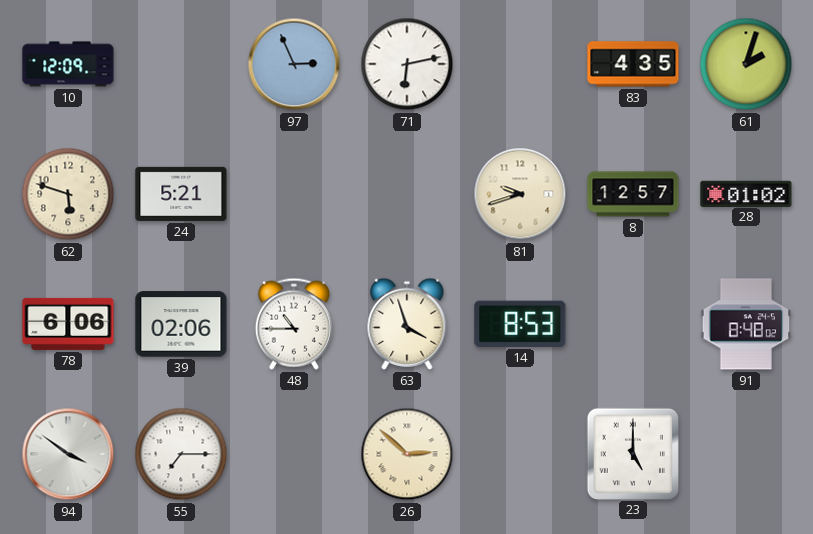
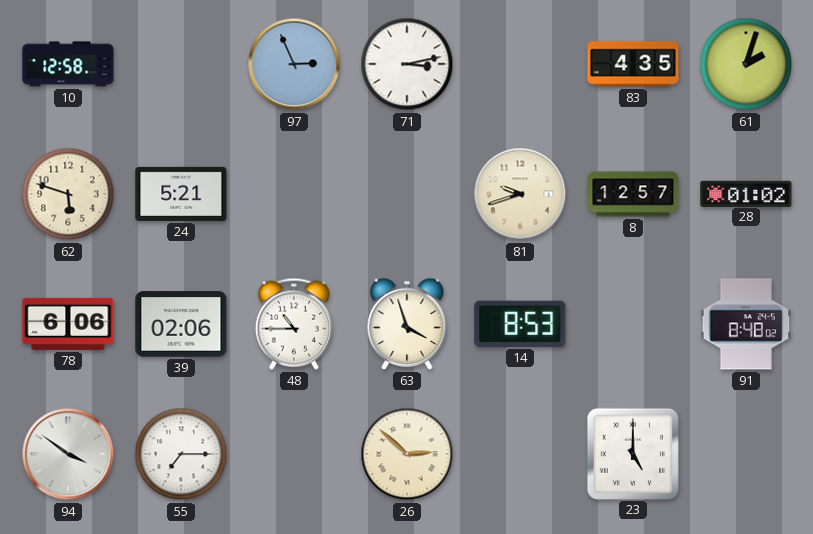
10: 12:09 -> 12:58
71: 6:13 -> 3:13
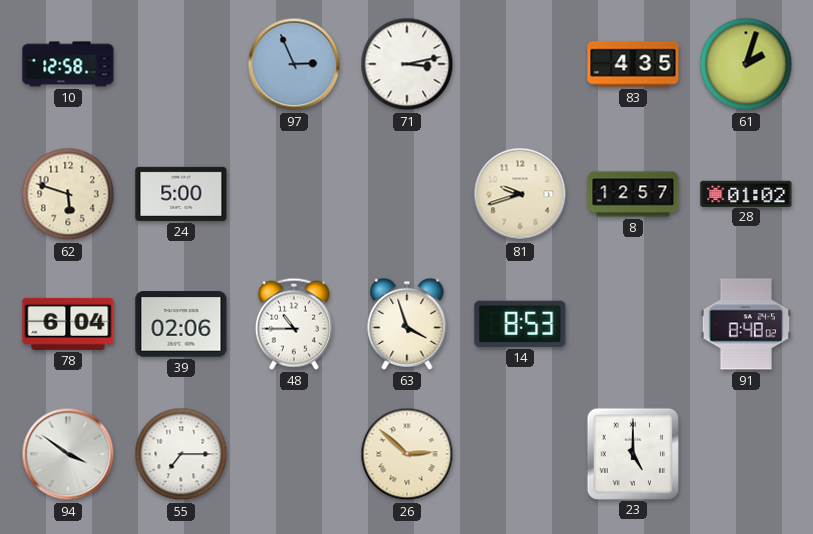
24: 5:21 -> 5:00
78: 6:06 -> 6:04
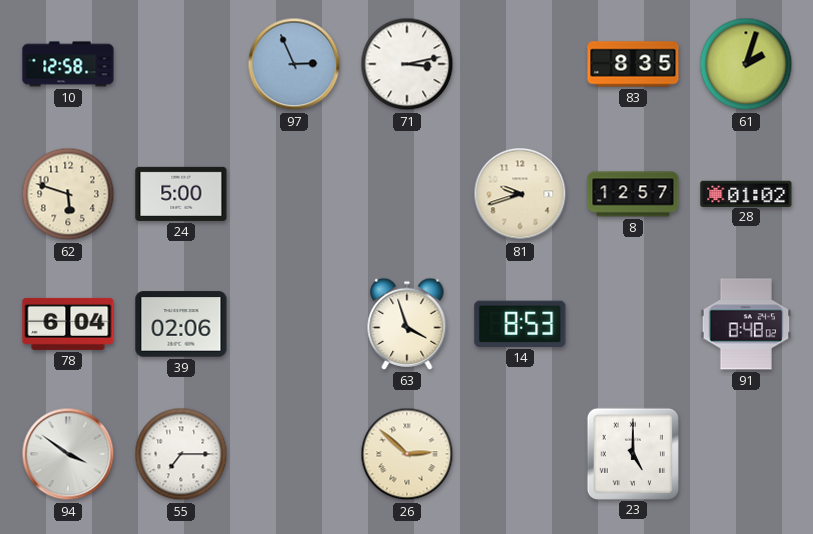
83: 4:35 -> 8:35
48: 10:45 -> none
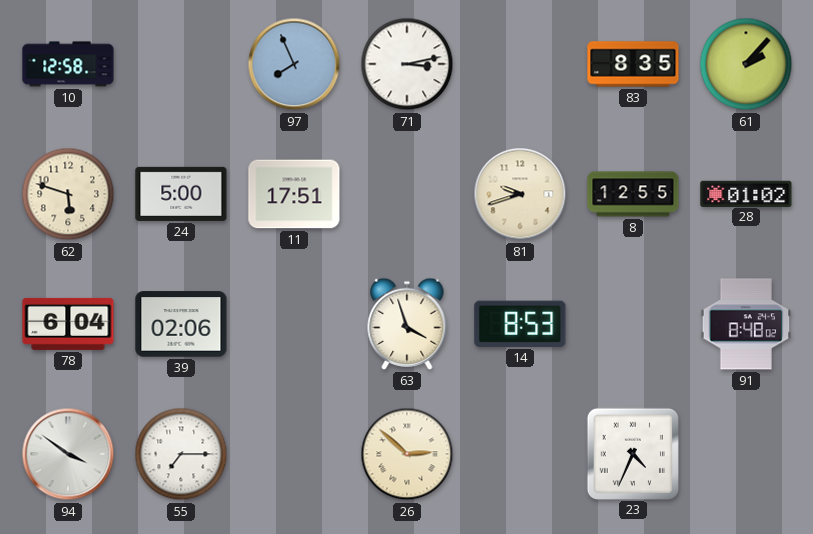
97: 2:56 -> 7:56
61: 2:03 -> 2:07
11: none -> 17:51
8: 12:57 -> 12:55
23: 5:00 -> 4:34
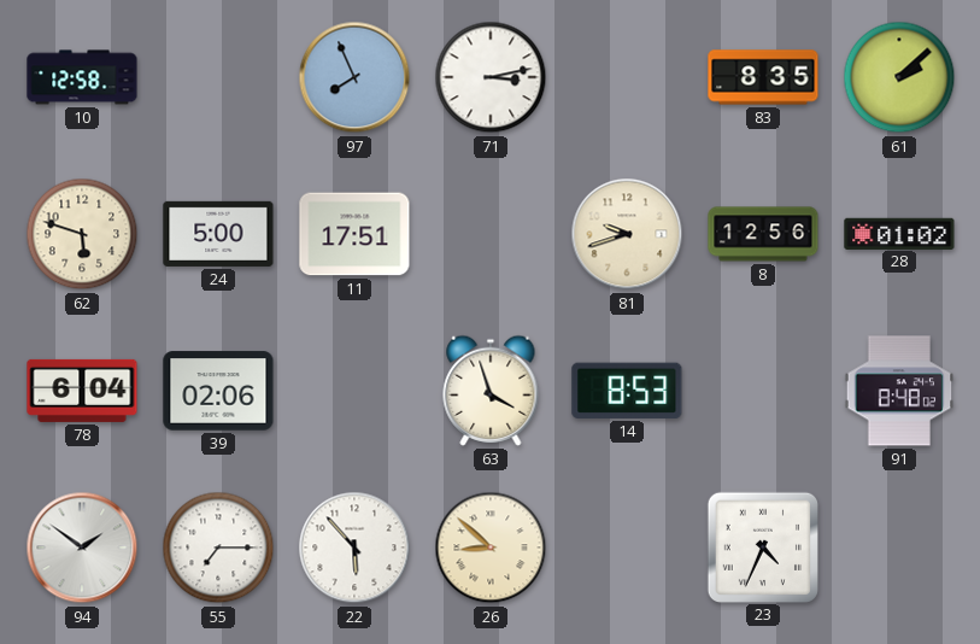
61: 2:07 -> 2:08
8: 12:55 -> 12:56
94: 3:51 -> 1:51
22: none -> 5:53
26: 2:52 -> 8:52
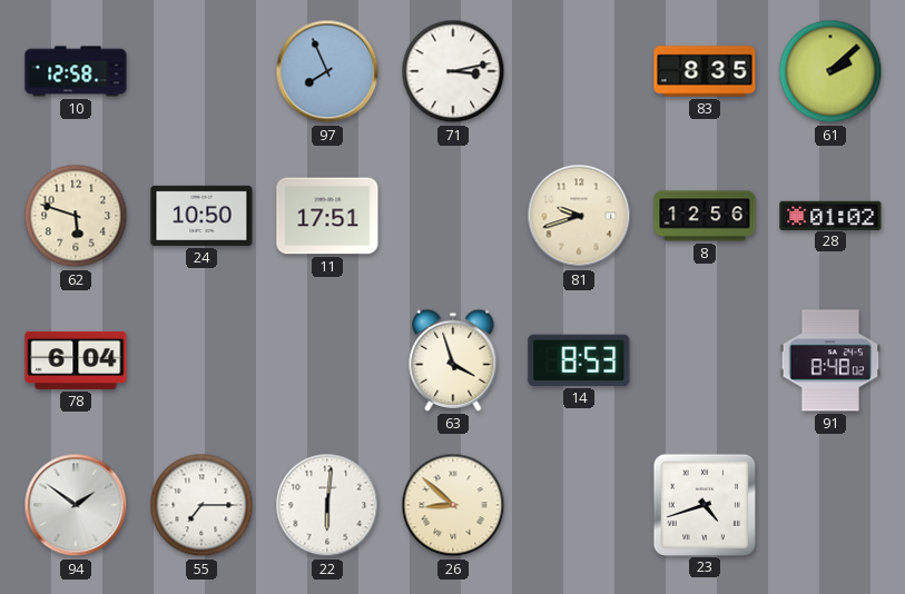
24: 5:00 -> 10:50
39: 02:06 -> none
22: 5:53 -> 6:01
23: 4:34 -> 4:42
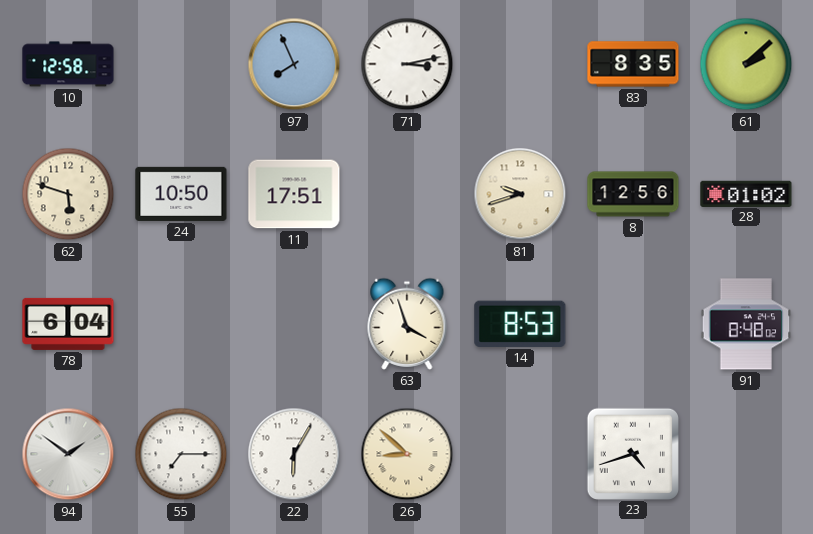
22: 6:01 -> 6:05
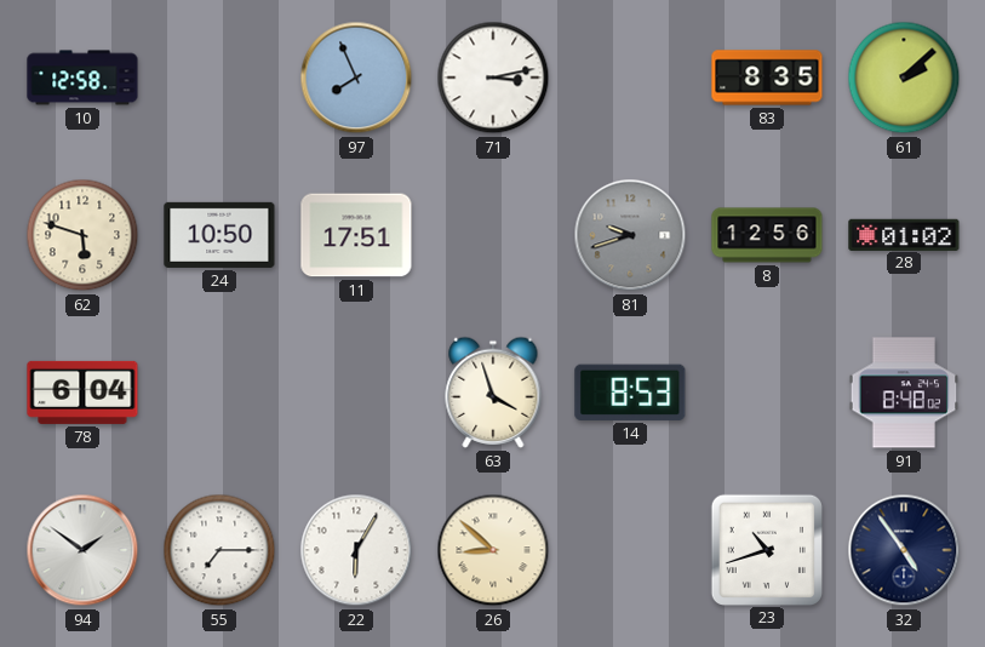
81 dial: cream -> grey
23: 4:42 -> 10:42
32: none -> 4:54
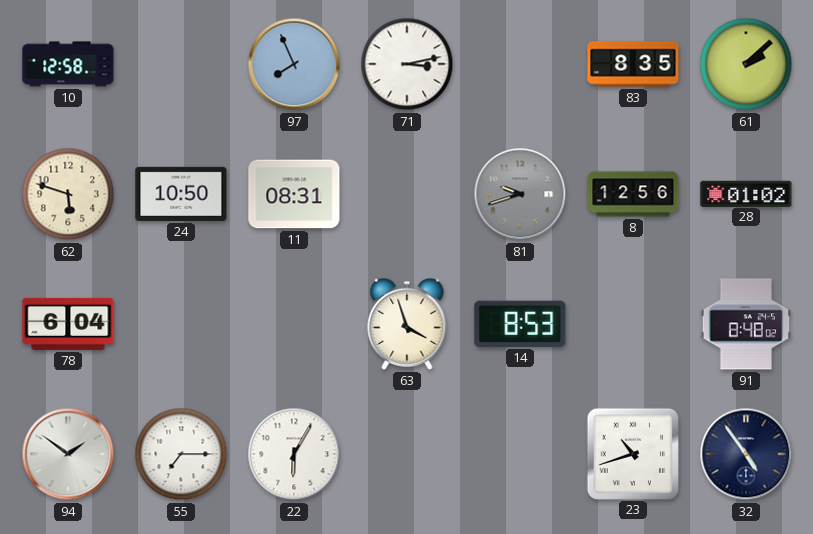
11: 17:51 -> 08:31
26: 8:52 -> none
